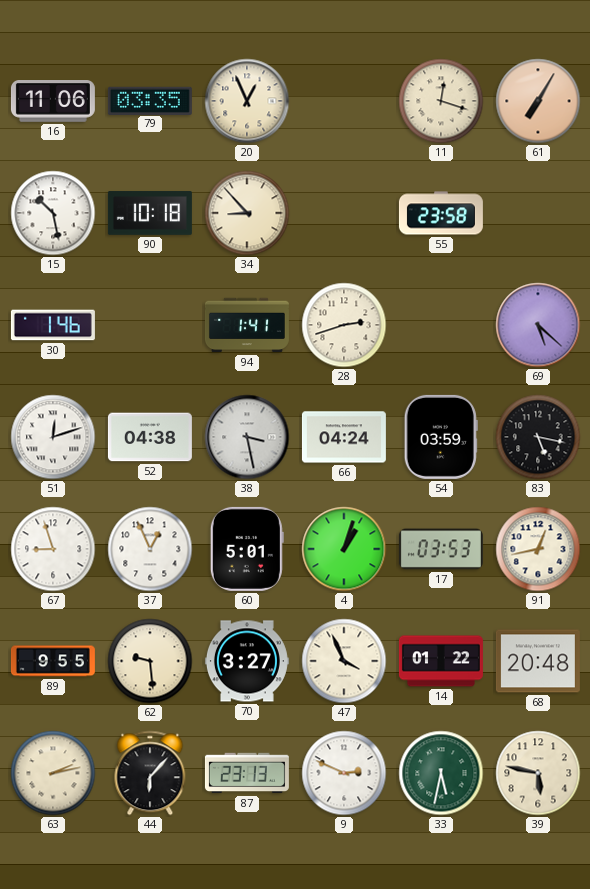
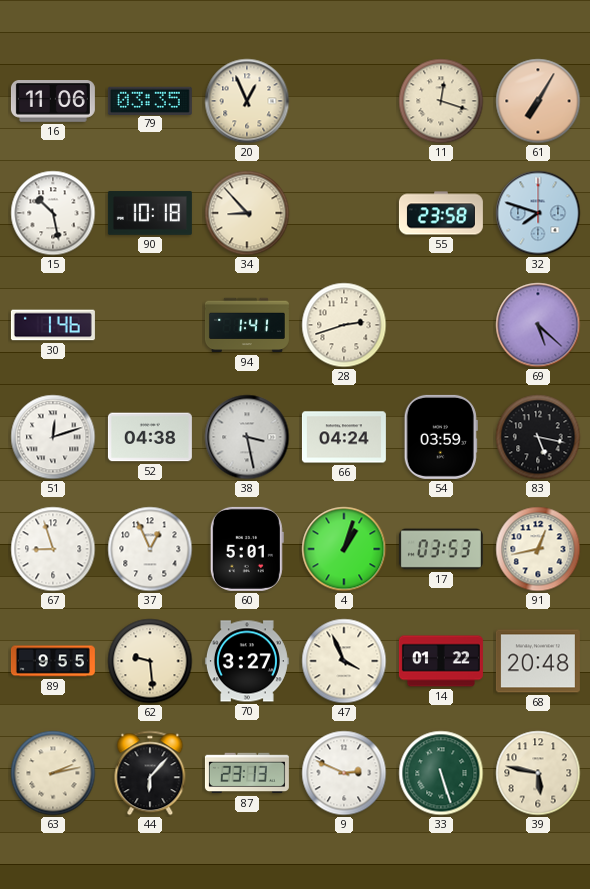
32: none -> 7:48
33: 5:32 -> 5:27
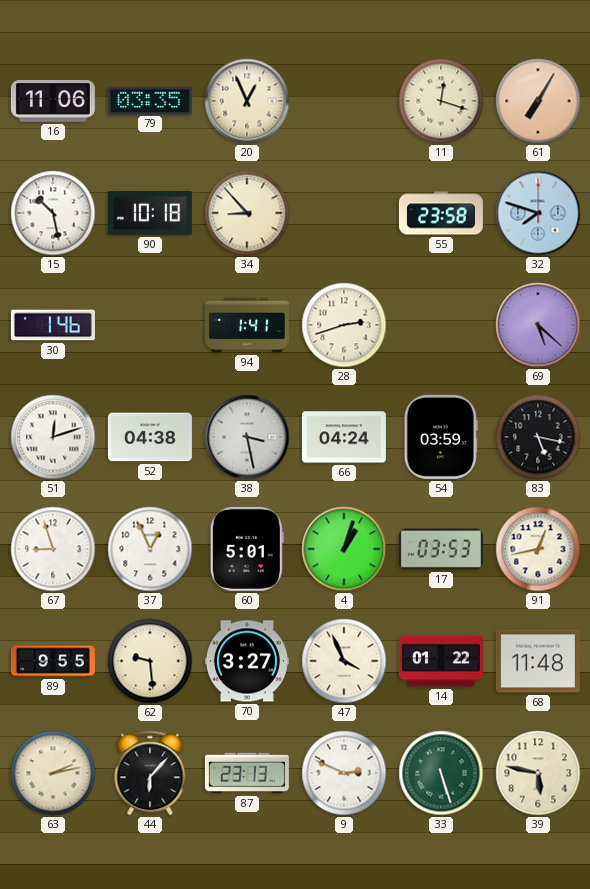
68: 20:48 -> 11:48
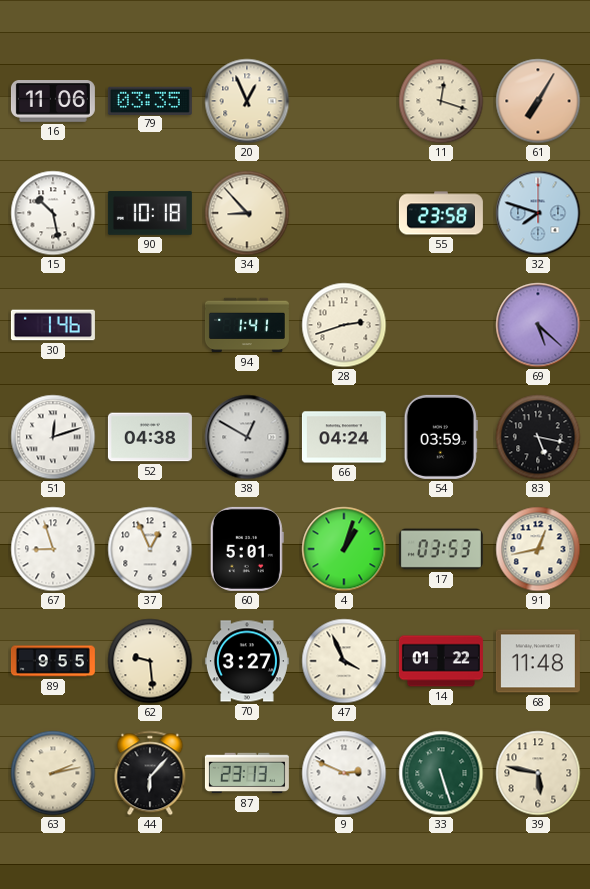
38: 3:28 -> 12:50
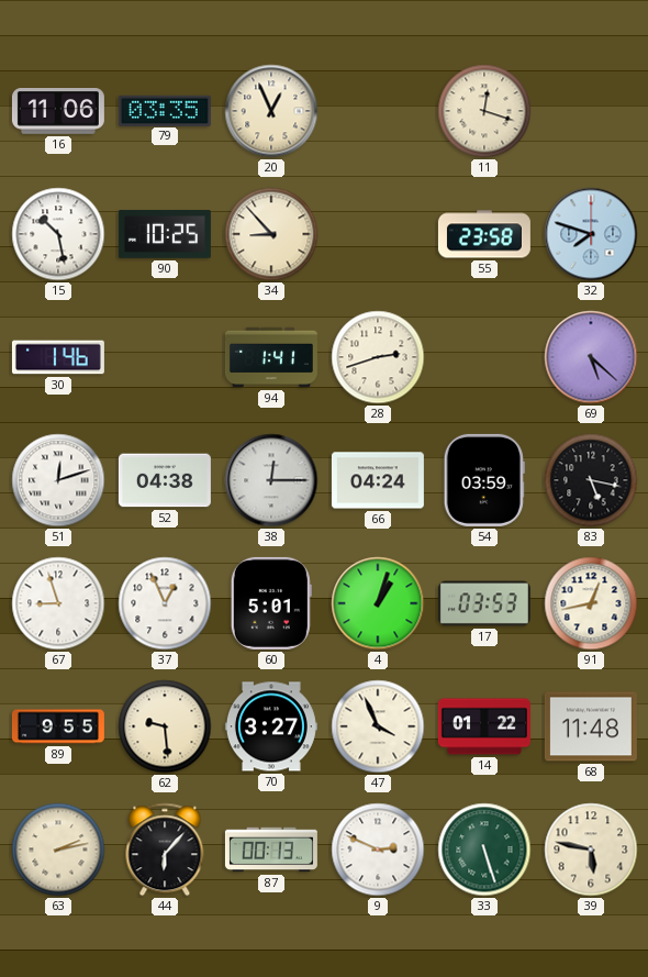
61: 7:05 -> none
90: 10:18 -> 10:25
38: 12:50 -> 12:15
87: 23:13 -> 00:13
